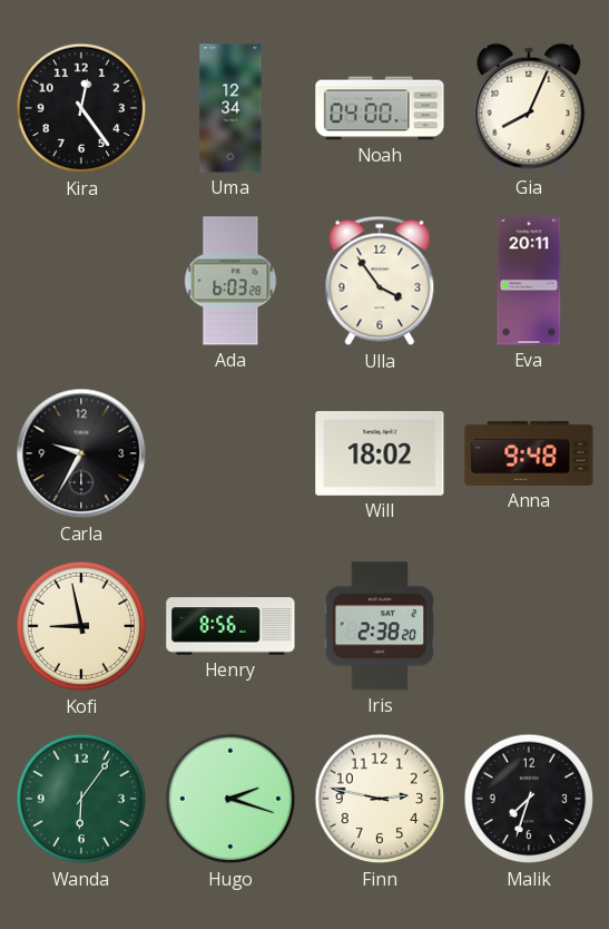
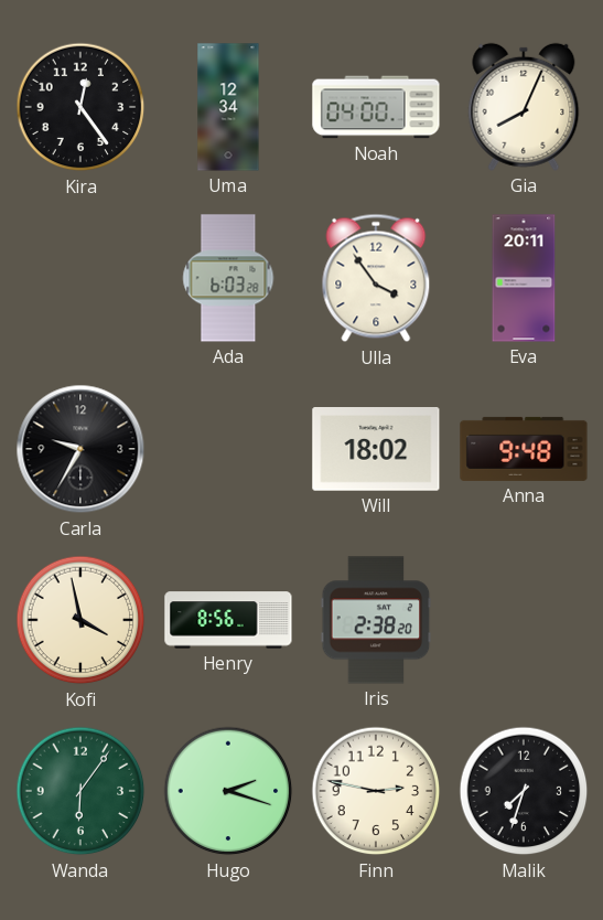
Kofi: 8:58 -> 3:58
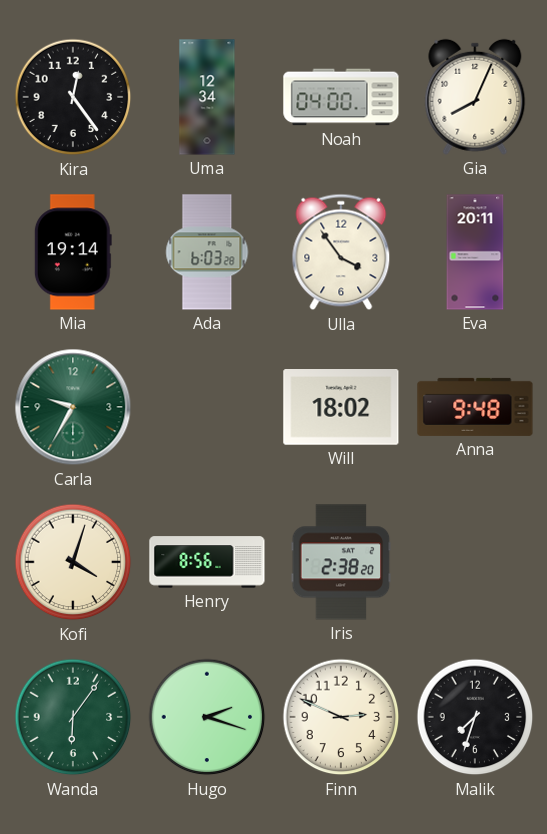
Mia: none -> 19:14
Carla dial: black -> green
Kofi: 3:58 -> 4:03
Finn: 2:47 -> 2:49
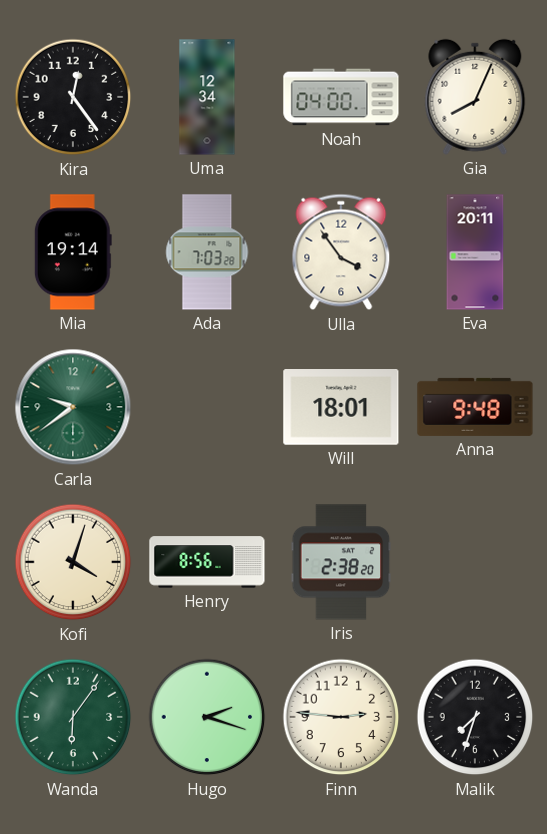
Ada: 6:03 -> 7:03
Carla: 9:35 -> 9:39
Will: 18:02 -> 18:01
Finn: 2:49 -> 2:46
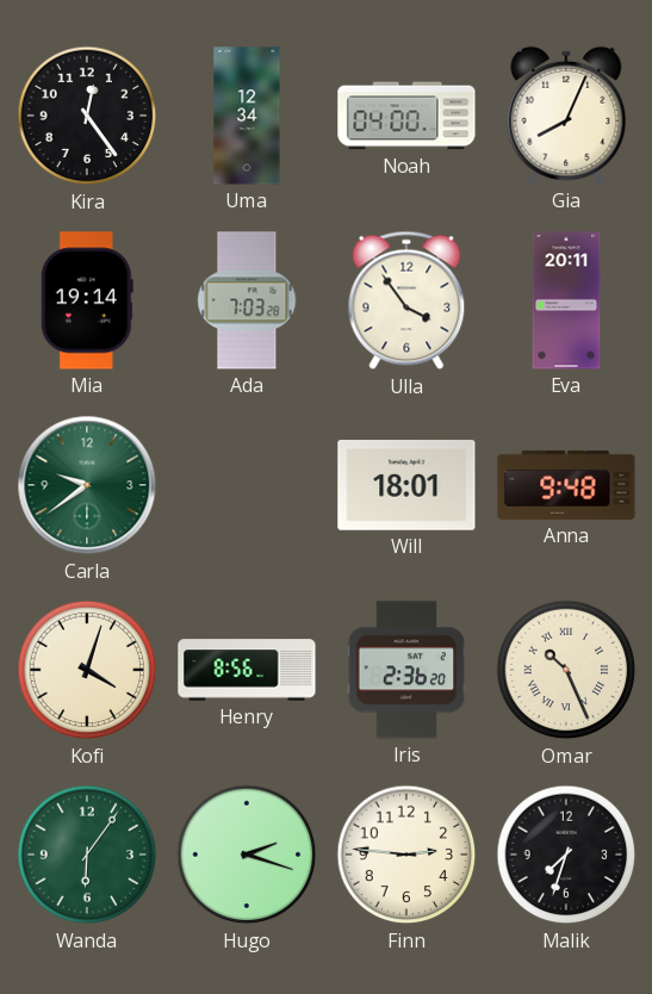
Iris: 2:38 -> 2:36
Omar: none -> 10:26
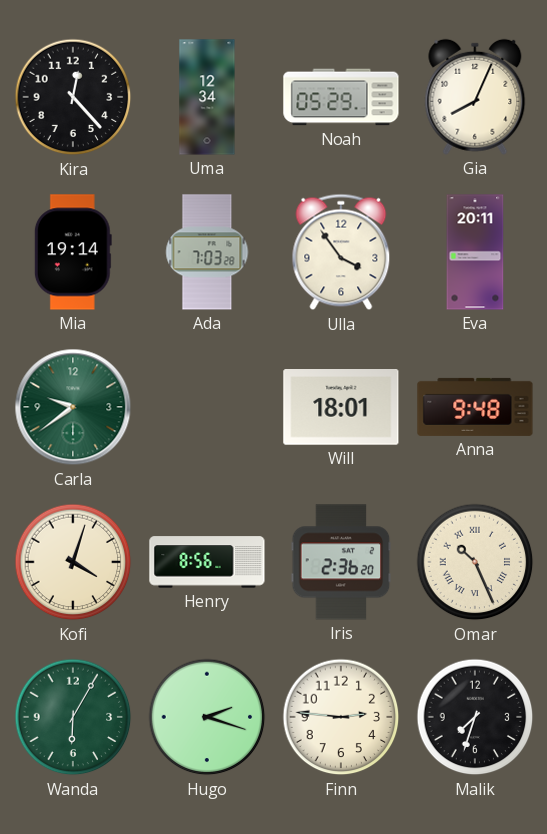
Kira: 12:24 -> 12:23
Noah: 04:00 -> 05:29
Wanda: 6:06 -> 6:05
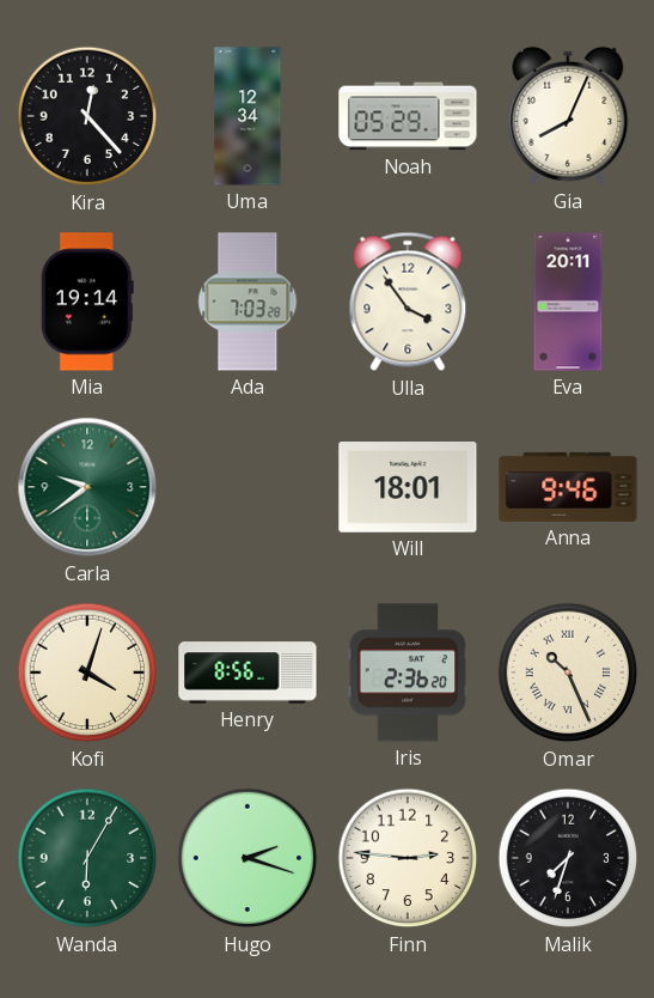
Anna: 9:48 -> 9:46
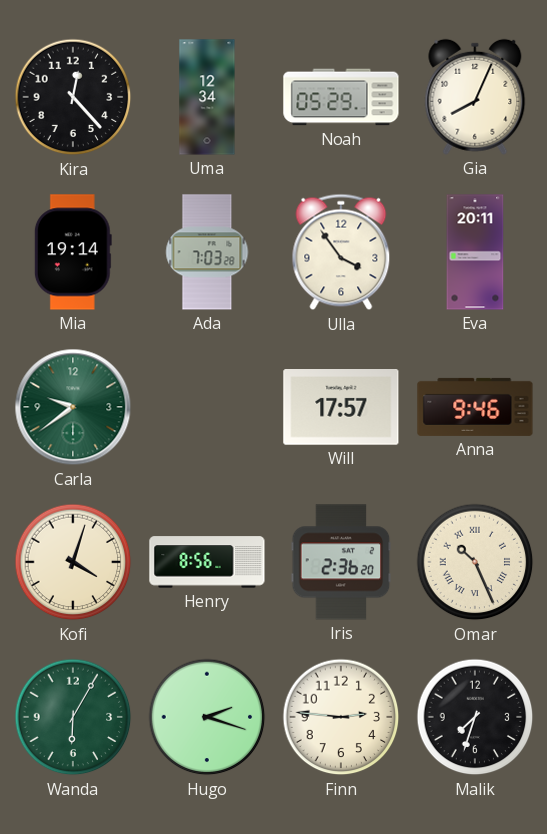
Will: 18:01 -> 17:57
